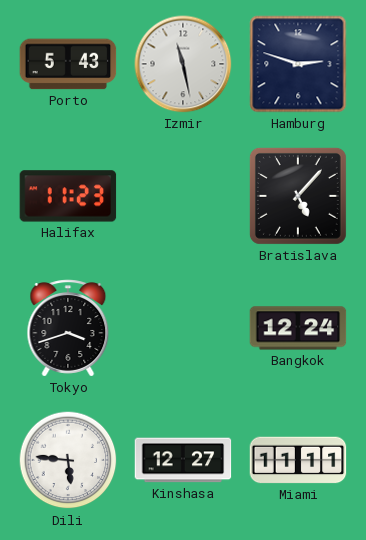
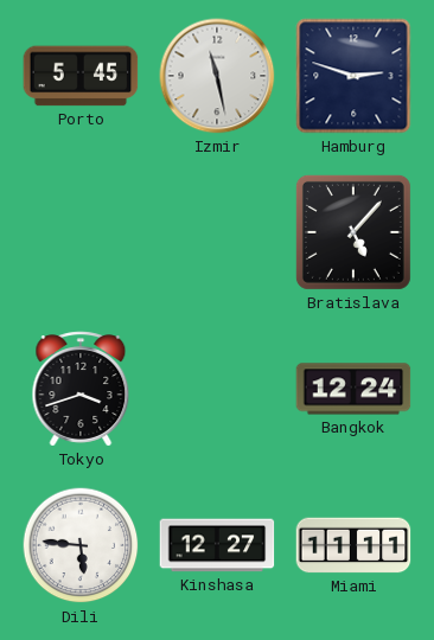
Porto: 5:43 -> 5:45
Halifax: 11:23 -> none
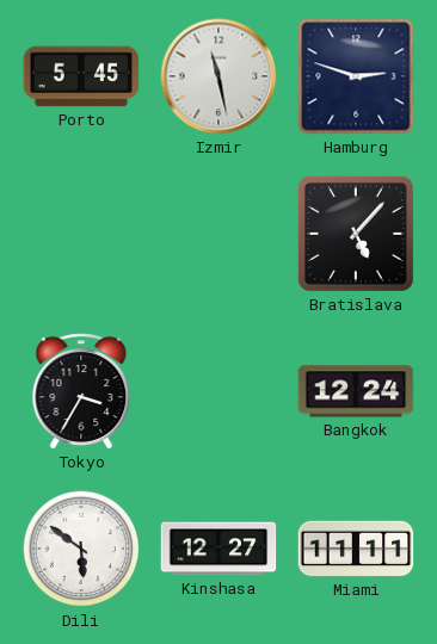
Tokyo: 3:42 -> 3:35
Dili: 5:46 -> 5:51
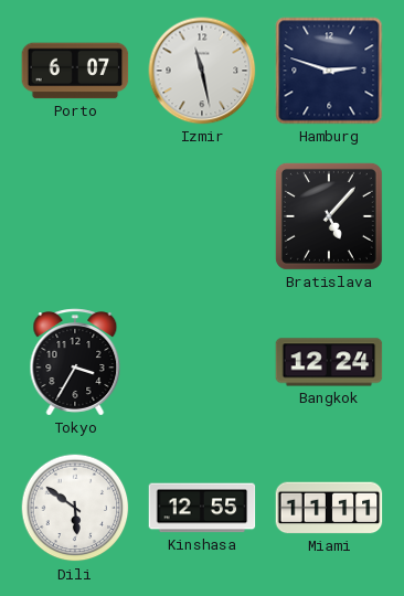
Porto: 5:45 -> 6:07
Kinshasa: 12:27 -> 12:55
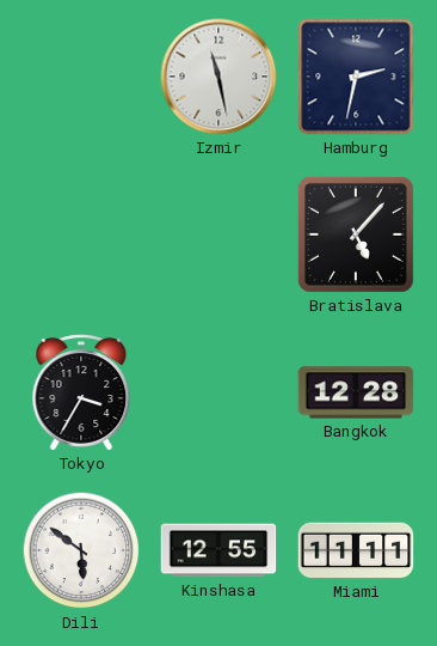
Porto: 6:07 -> none
Hamburg: 2:48 -> 2:32
Bangkok: 12:24 -> 12:28
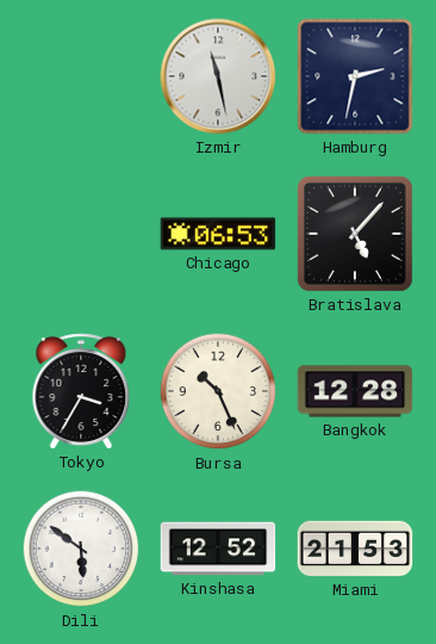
Chicago: none -> 06:53
Bursa: none -> 10:26
Kinshasa: 12:55 -> 12:52
Miami: 11:11 -> 21:53
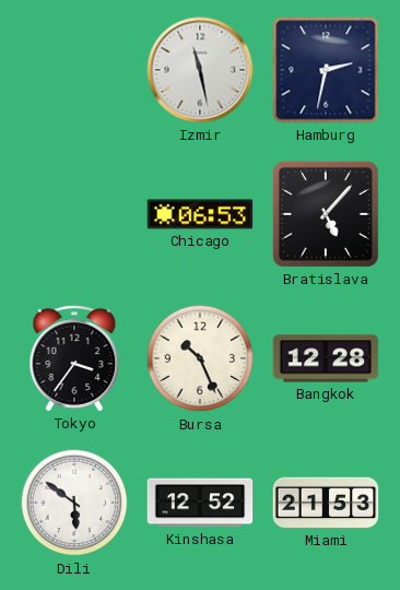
Tokyo: 3:35 -> 3:36
